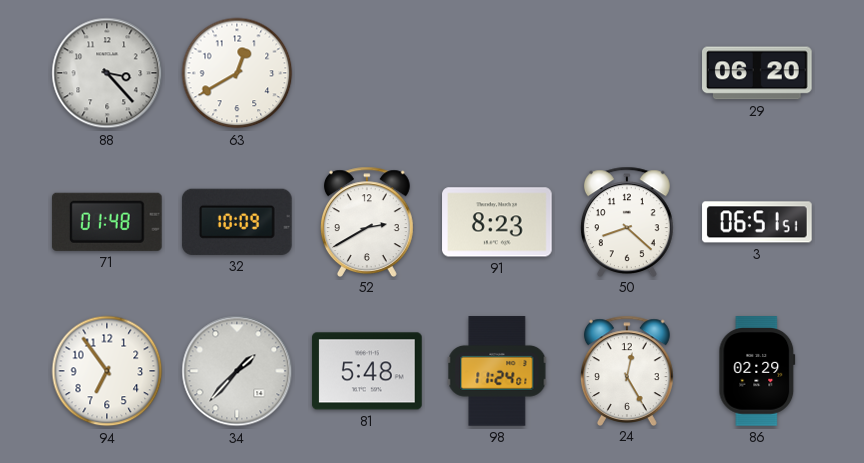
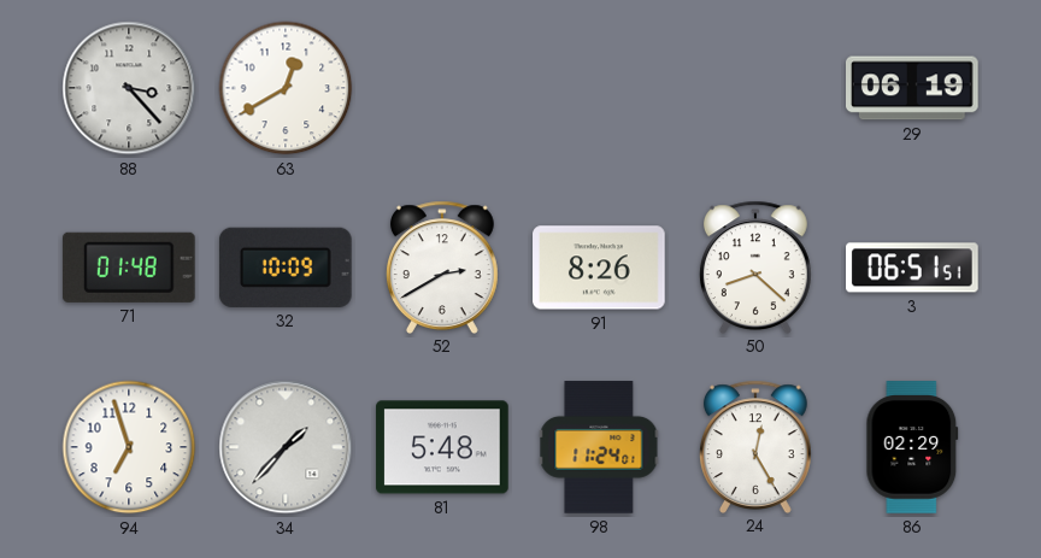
29: 06:20 -> 06:19
91: 8:23 -> 8:26
94: 6:54 -> 6:57
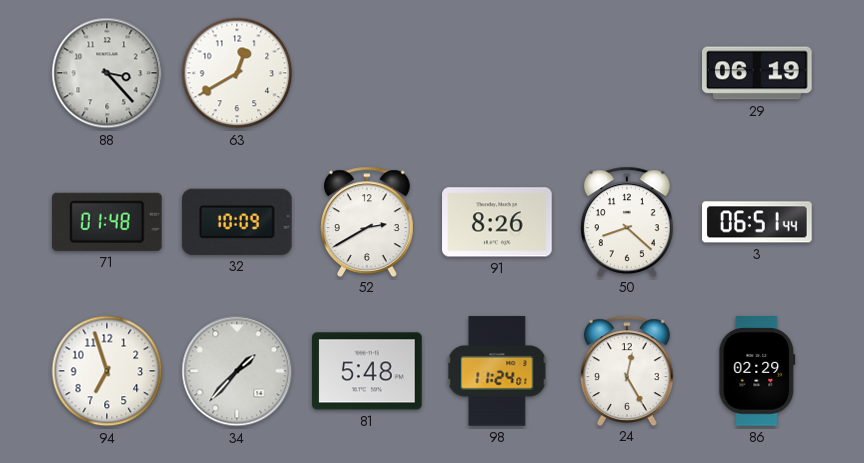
3: 06:51:51 -> 06:51:44
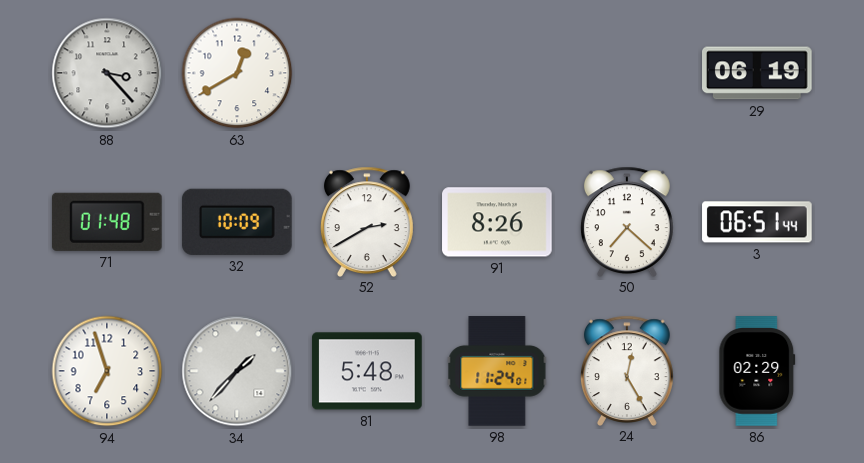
50: 8:22 -> 7:22
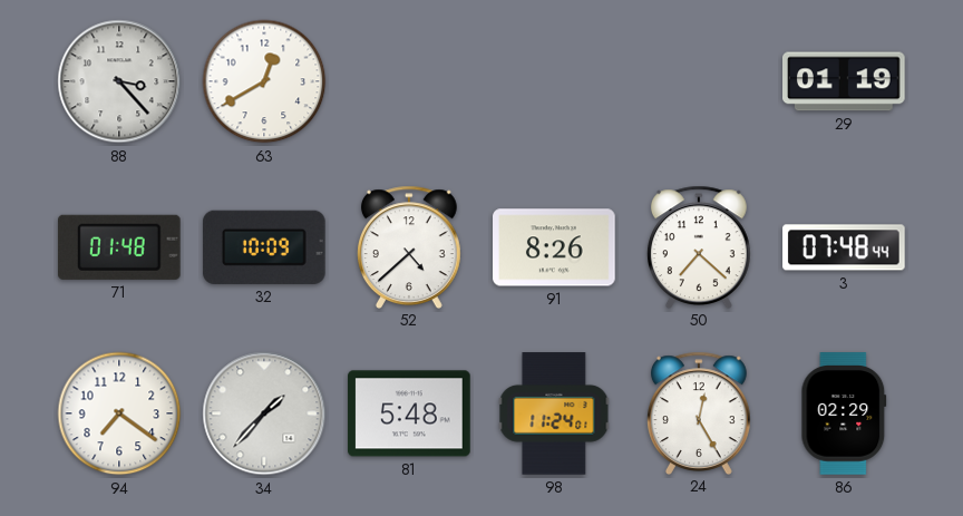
29: 06:19 -> 01:19
52: 2:40 -> 4:38
3: 06:51 -> 07:48
94: 6:57 -> 7:21
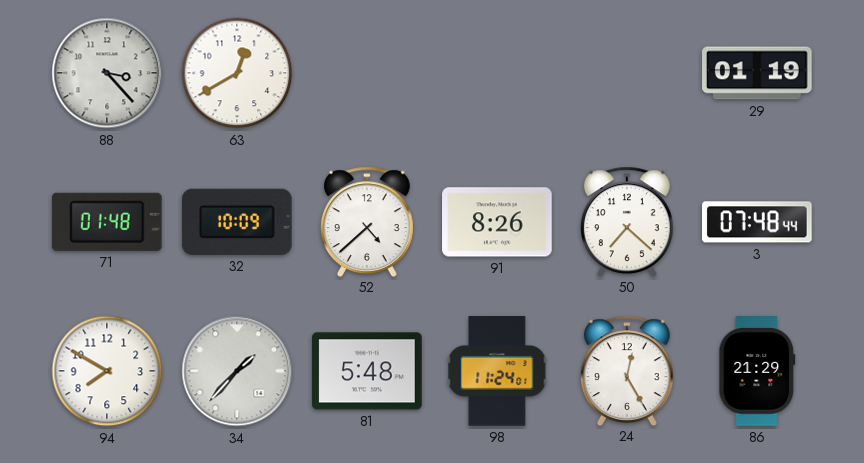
94: 7:21 -> 7:50
86: 02:29 -> 21:29
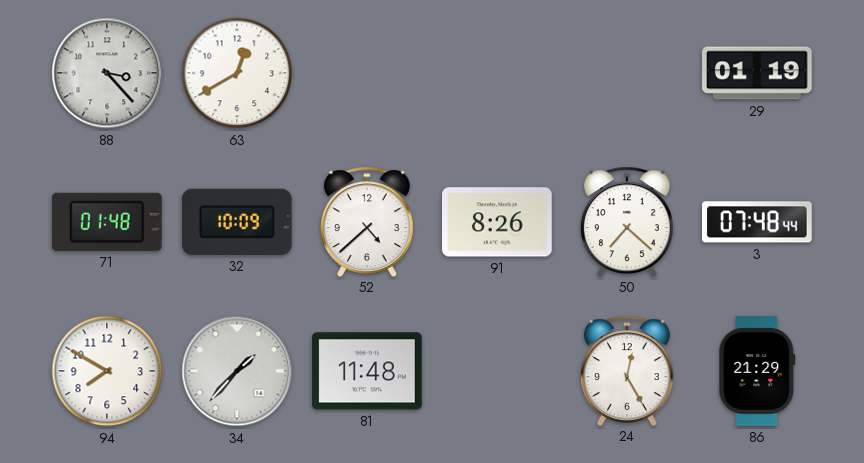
81: 5:48 -> 11:48
98: 11:24 -> none
